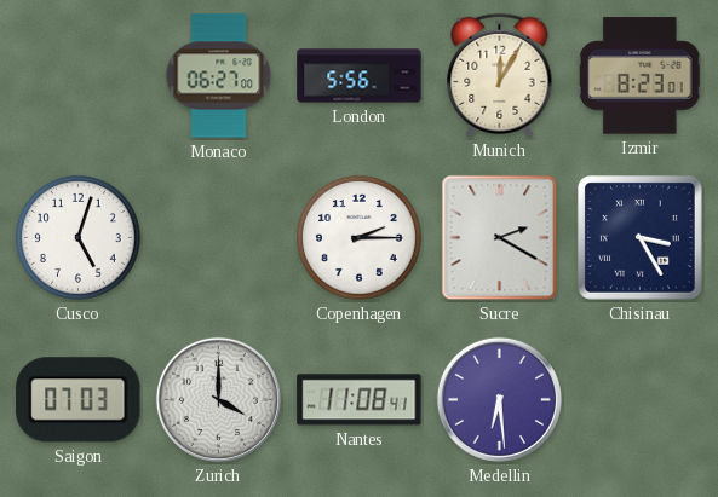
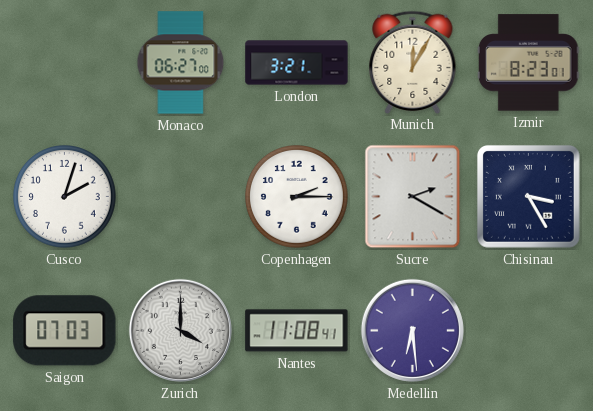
London: 5:56 -> 3:21
Cusco: 5:03 -> 2:03
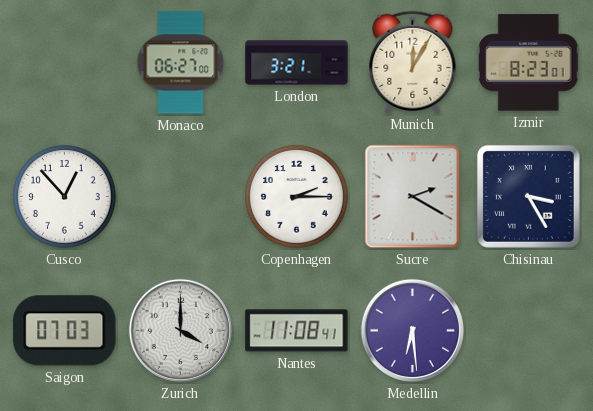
Cusco: 2:03 -> 12:53
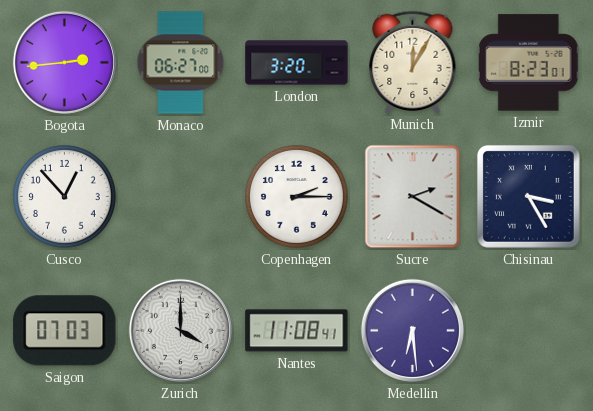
Bogota: none -> 2:44
London: 3:21 -> 3:20
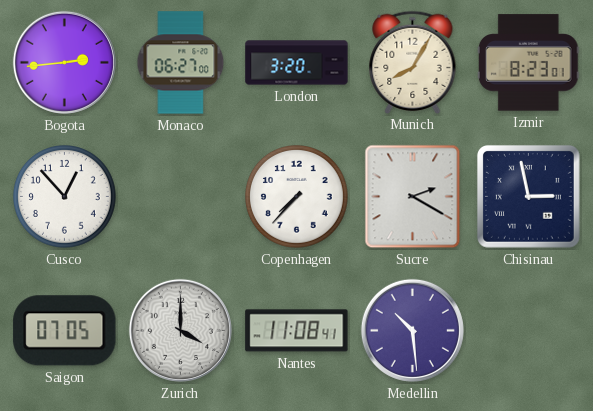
Munich: 12:05 -> 8:05
Copenhagen: 2:15 -> 7:37
Chisinau: 3:25 -> 2:58
Saigon: 07:03 -> 07:05
Medellin: 6:29 -> 10:29
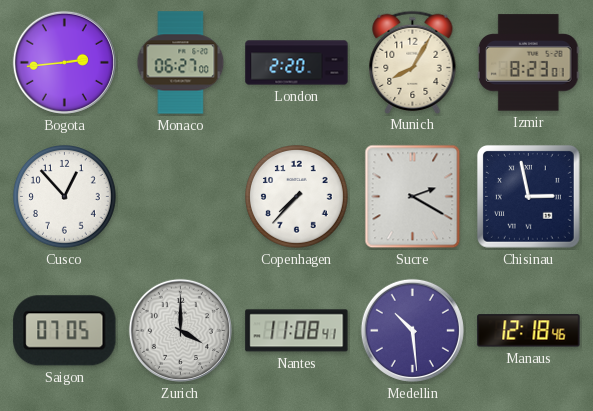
London: 3:20 -> 2:20
Manaus: none -> 12:18
